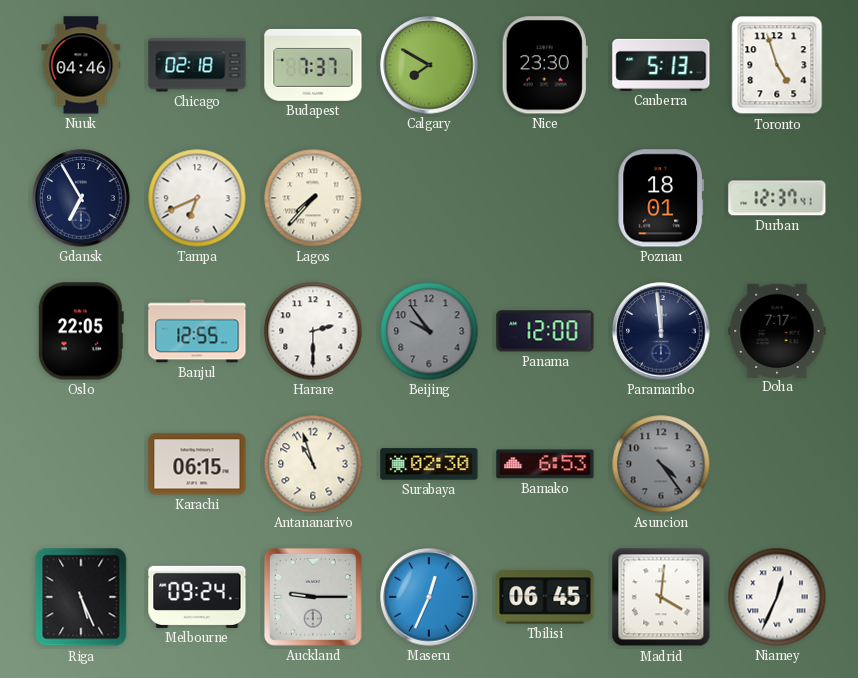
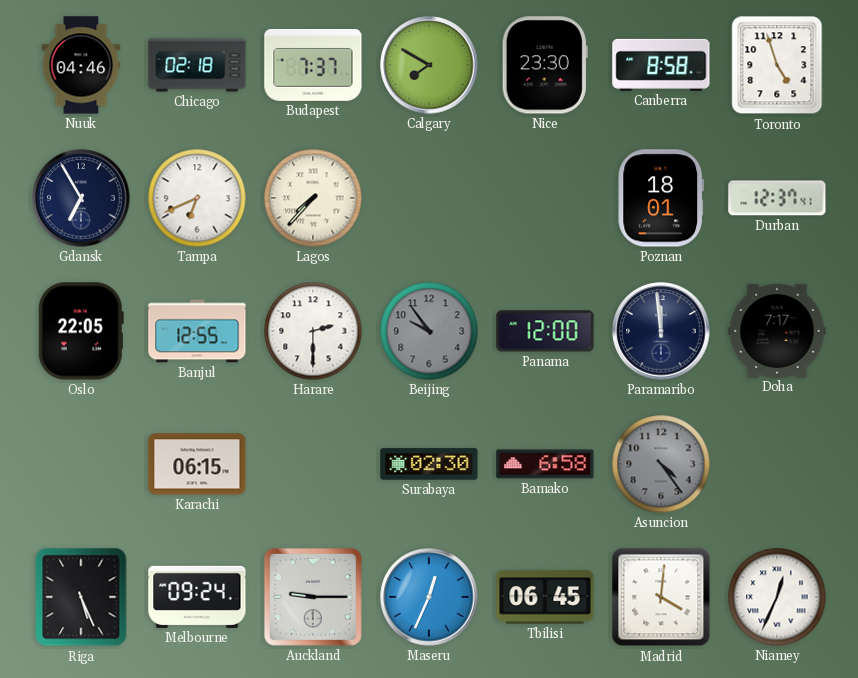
Canberra: 5:13 -> 8:58
Antananarivo: 10:57 -> none
Bamako: 6:53 -> 6:58
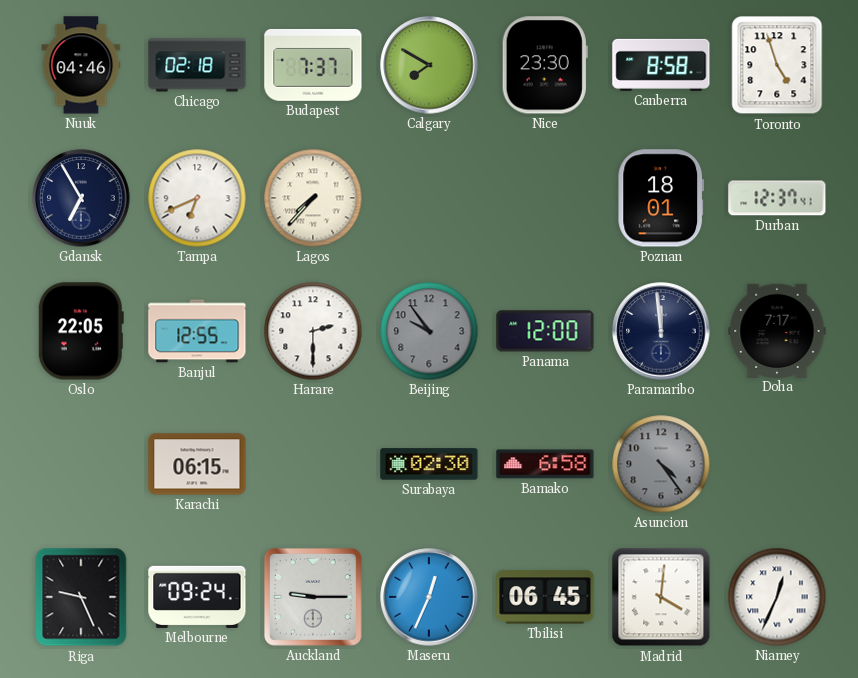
Riga: 5:26 -> 9:26
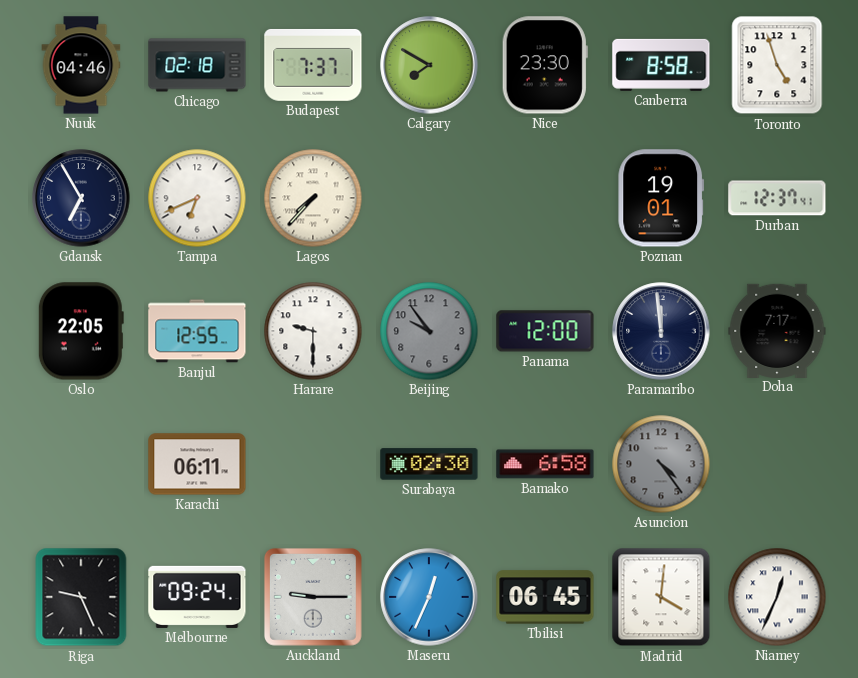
Poznan: 18:01 -> 19:01
Harare: 2:30 -> 9:30
Karachi: 06:15 -> 06:11
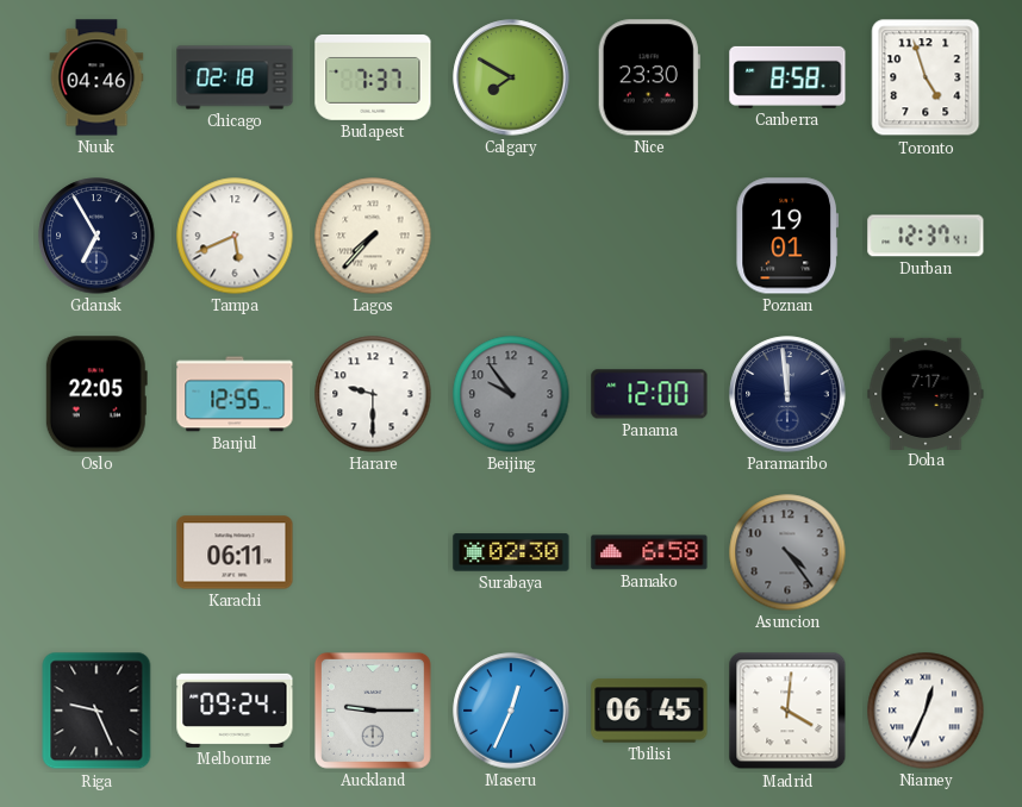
Tampa: 6:41 -> 5:41
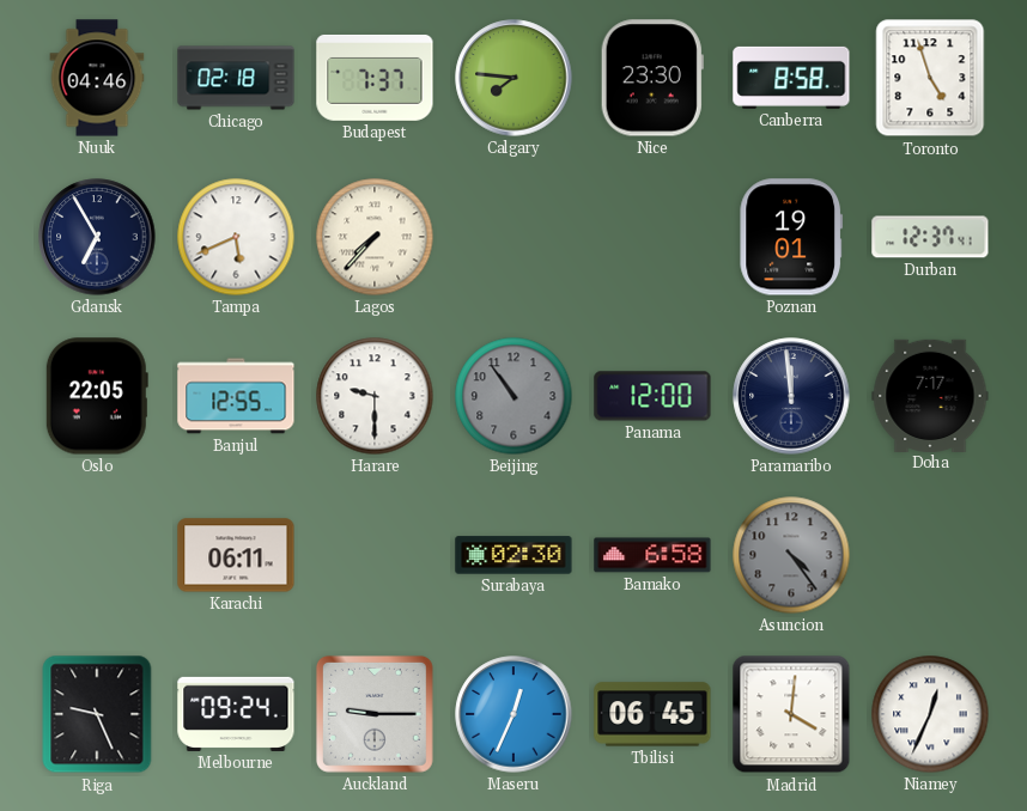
Calgary: 7:50 -> 7:46
Beijing: 9:54 -> 10:54
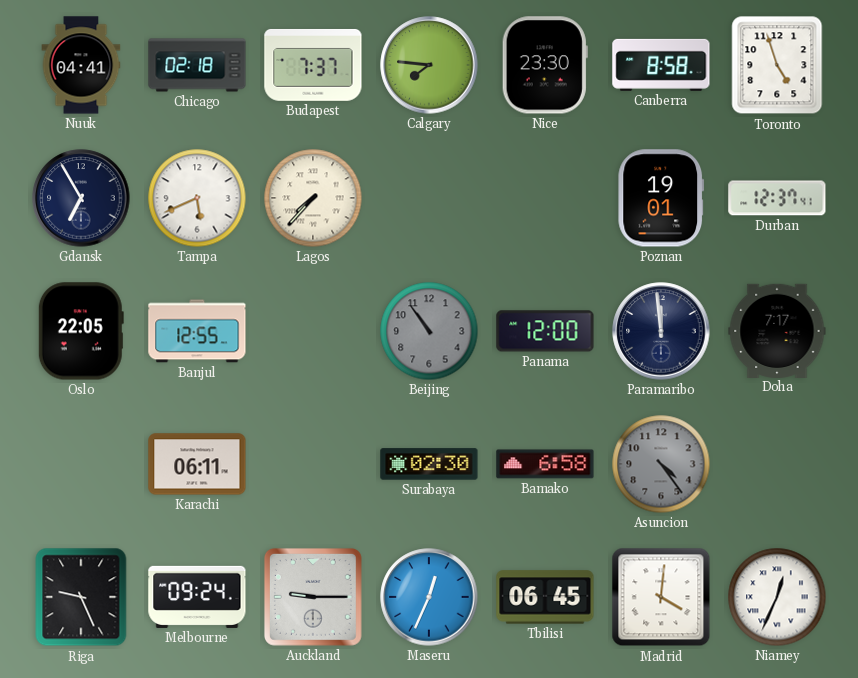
Nuuk: 04:46 -> 04:41
Harare: 9:30 -> none
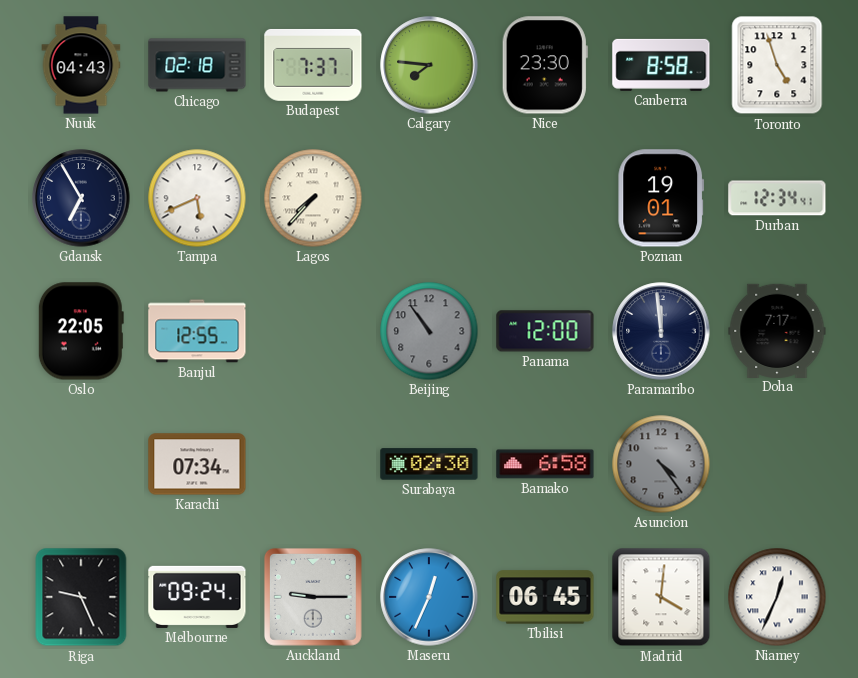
Nuuk: 04:41 -> 04:43
Durban: 12:37 -> 12:34
Karachi: 06:11 -> 07:34
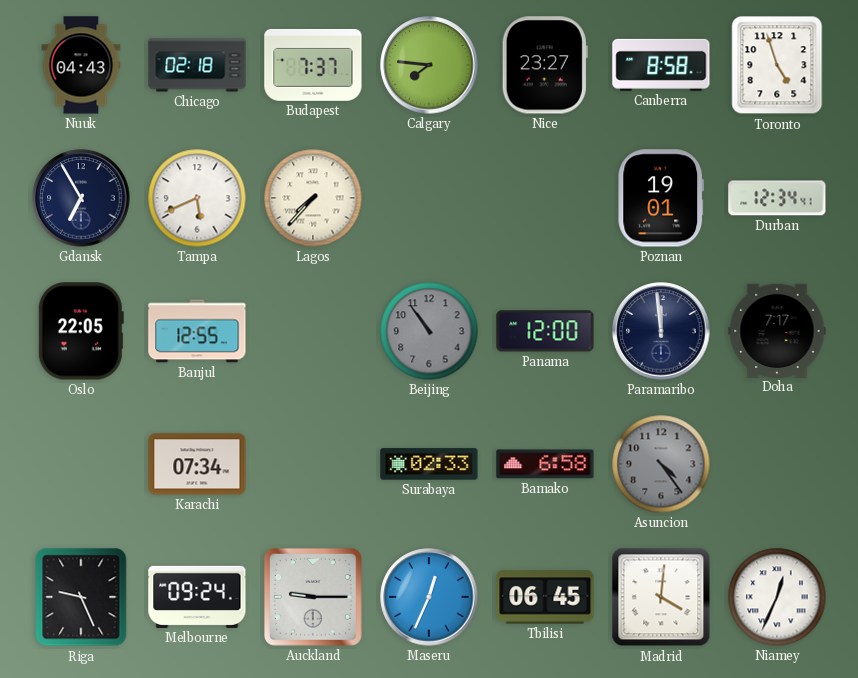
Nice: 23:30 -> 23:27
Surabaya: 02:30 -> 02:33
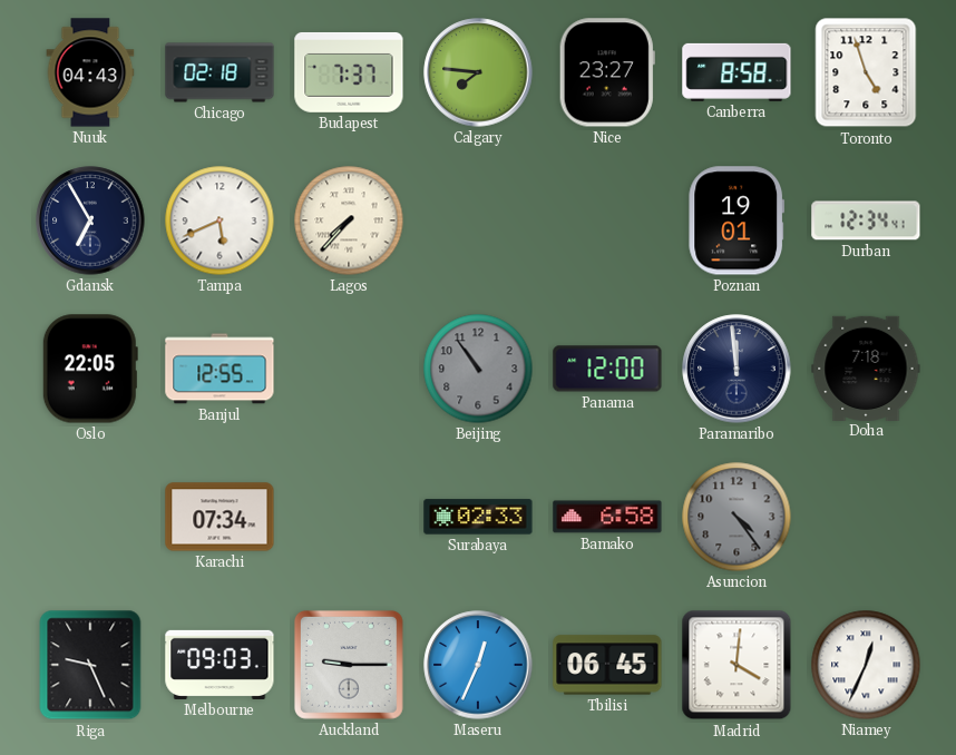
Doha: 7:17 -> 7:18
Melbourne: 09:24 -> 09:03
